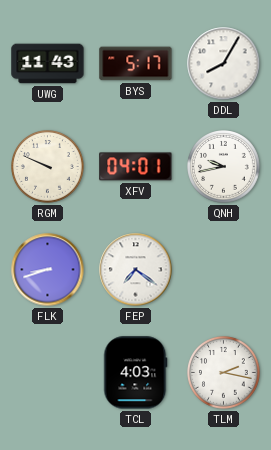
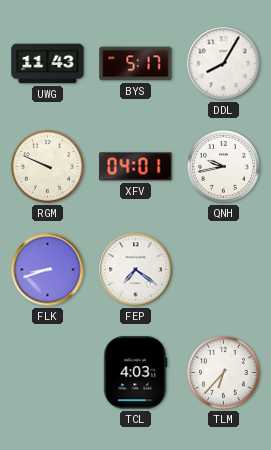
TLM: 2:17 -> 6:37
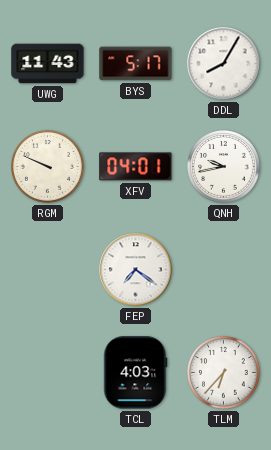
FLK: 8:42 -> none
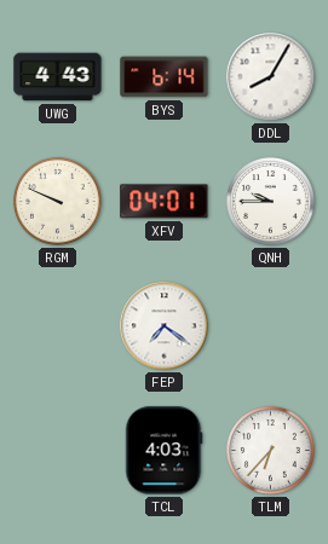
UWG: 11:43 -> 4:43
BYS: 5:17 -> 6:14
QNH: 9:43 -> 9:45
